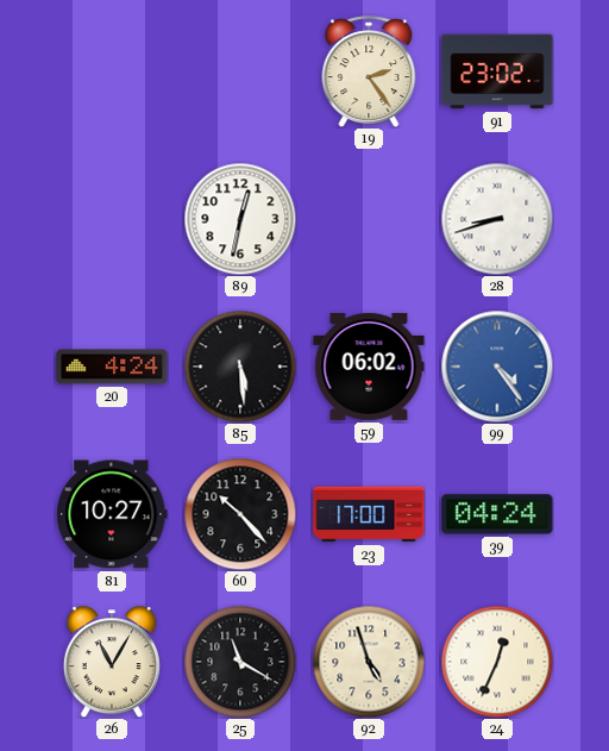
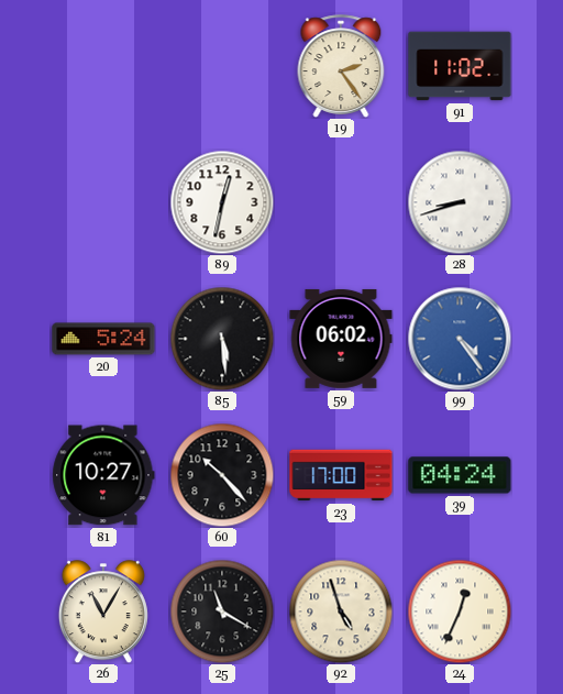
91: 23:02 -> 11:02
20: 4:24 -> 5:24
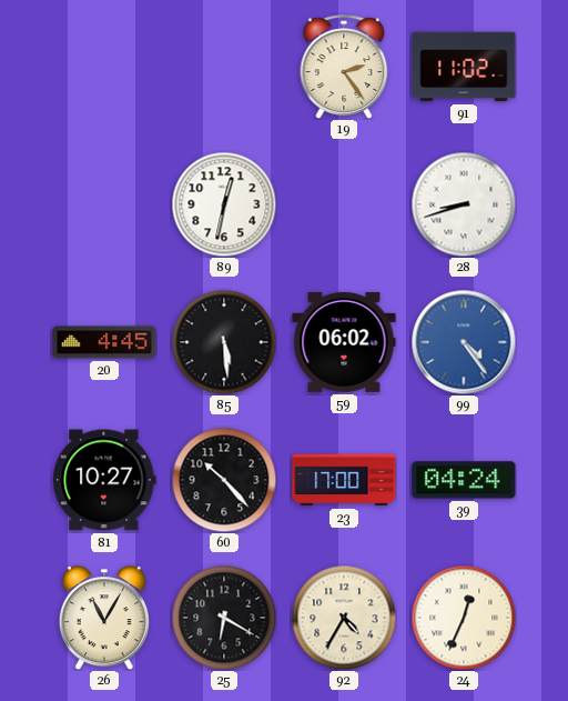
20: 5:24 -> 4:45
25: 11:20 -> 6:20
92: 4:57 -> 4:35
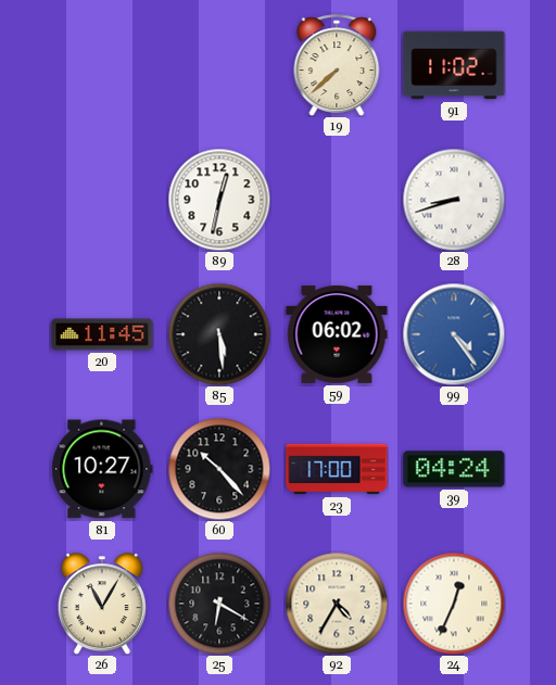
19: 2:24 -> 7:38
20: 4:45 -> 11:45
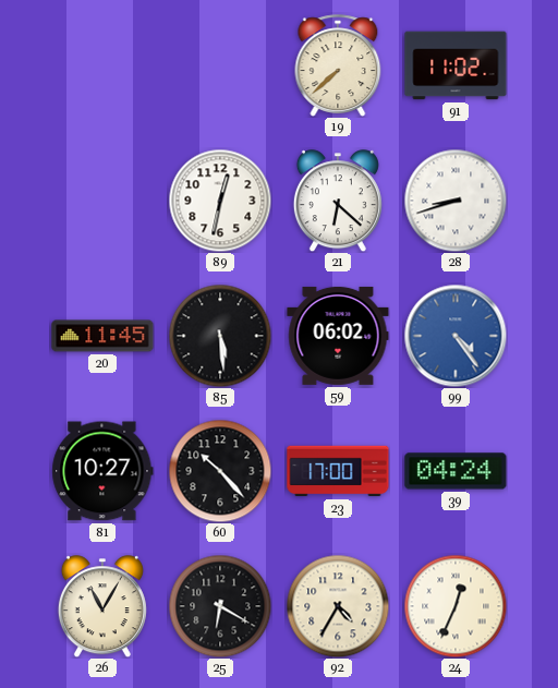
21: none -> 6:22
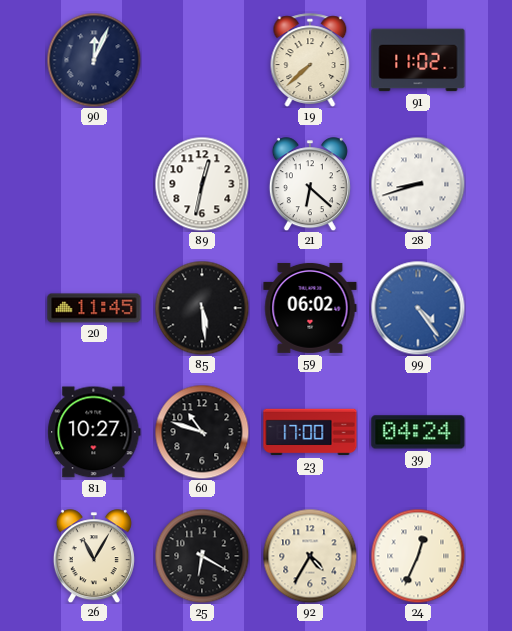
90: none -> 12:04
60: 10:23 -> 10:48
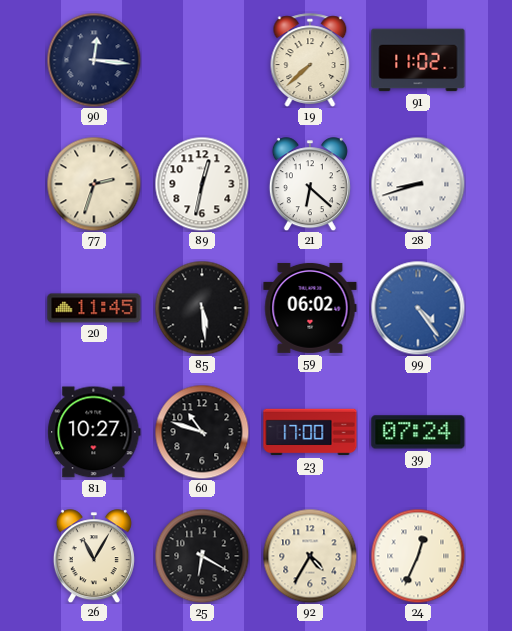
90: 12:04 -> 12:16
77: none -> 2:33
39: 04:24 -> 07:24
